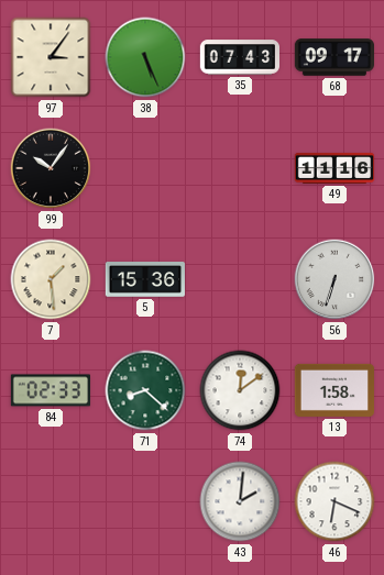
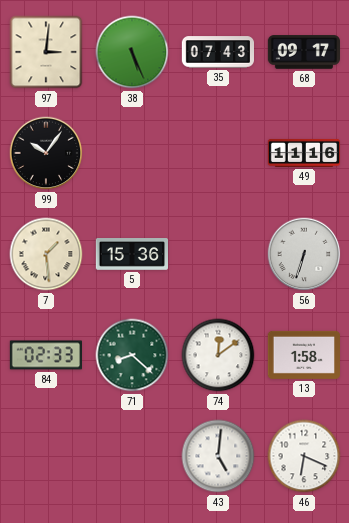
97: 3:06 -> 3:01
43: 2:01 -> 5:01
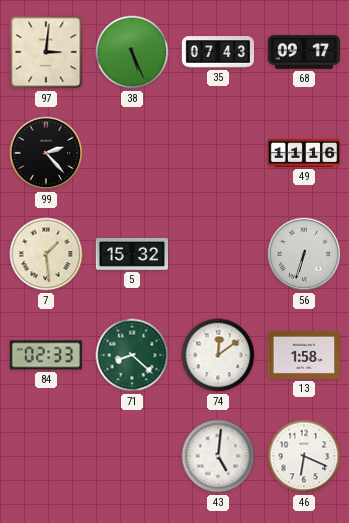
99: 10:06 -> 2:23
5: 15:36 -> 15:32
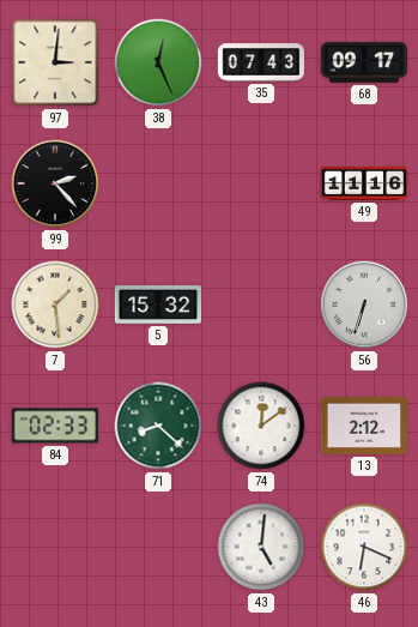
38: 5:26 -> 12:26
13: 1:58 -> 2:12
